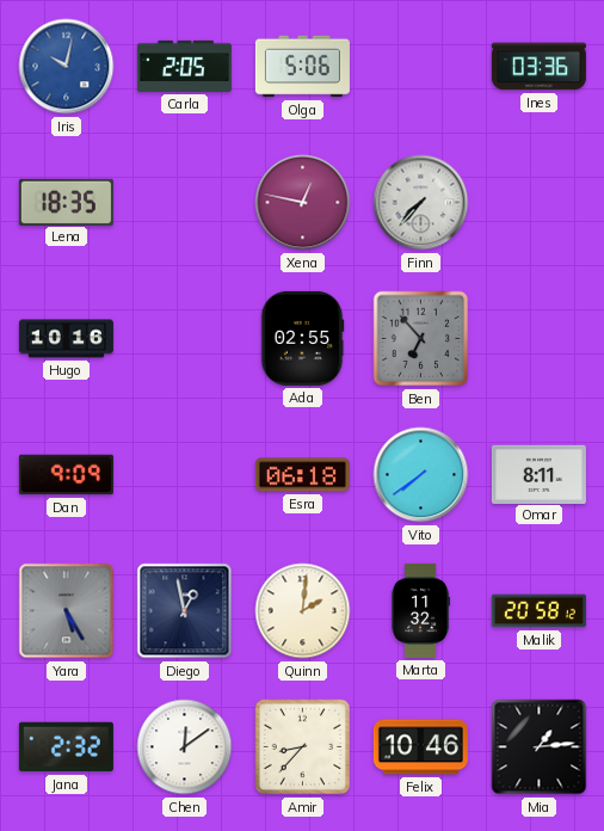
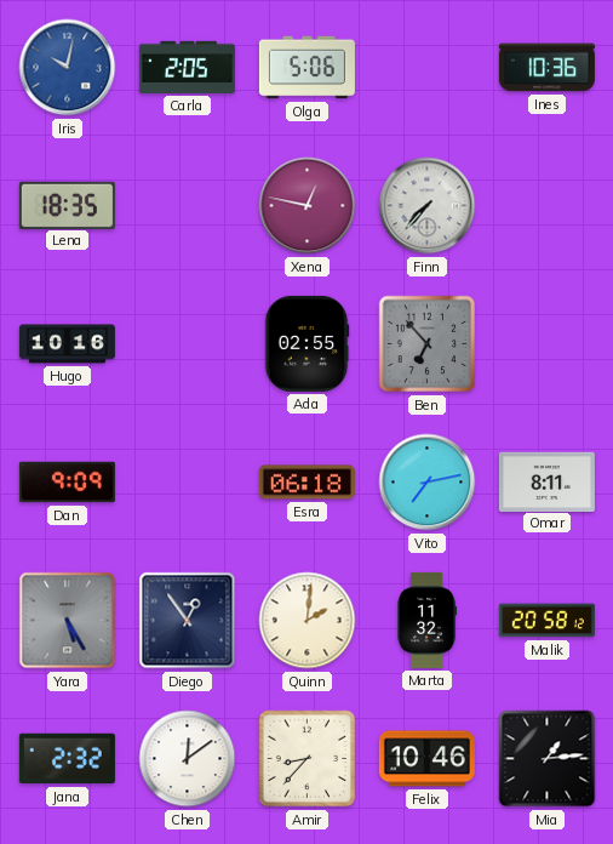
Ines: 03:36 -> 10:36
Vito: 7:39 -> 7:13
Diego: 12:58 -> 12:54
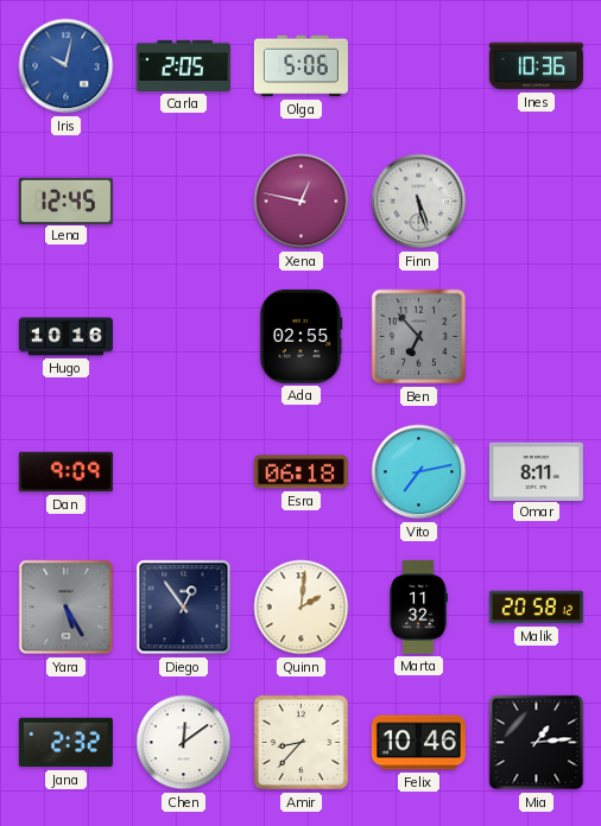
Lena: 18:35 -> 12:45
Finn: 7:37 -> 5:27
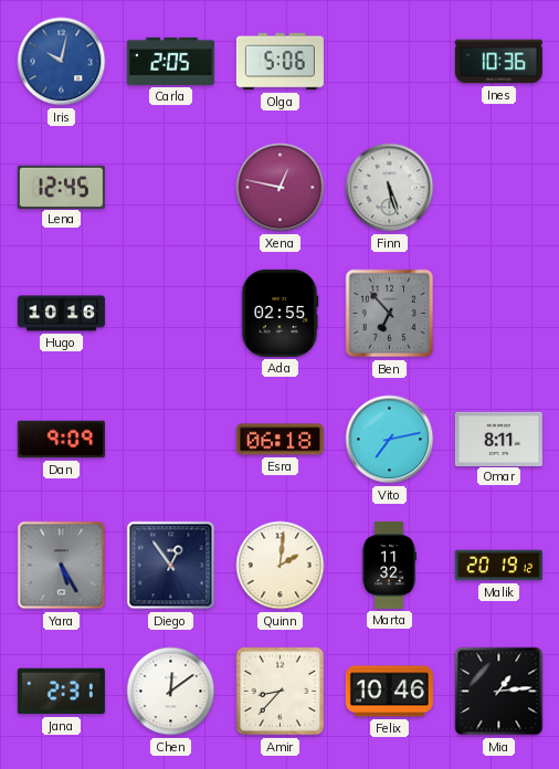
Malik: 20:58 -> 20:19
Jana: 2:32 -> 2:31
